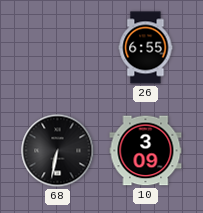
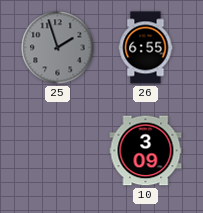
25: none -> 1:57
68: 6:32 -> none
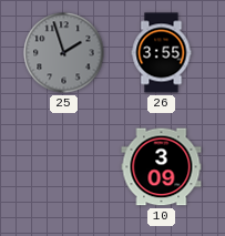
26: 6:55 -> 3:55
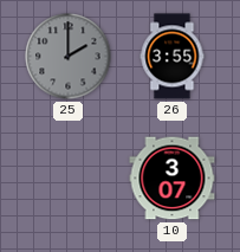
25: 1:57 -> 2:00
10: 3:09 -> 3:07
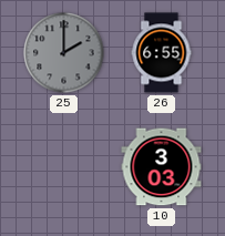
26: 3:55 -> 6:55
10: 3:07 -> 3:03
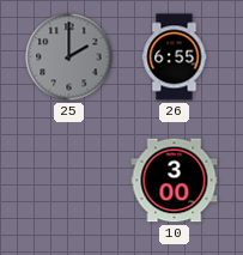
10: 3:03 -> 3:00
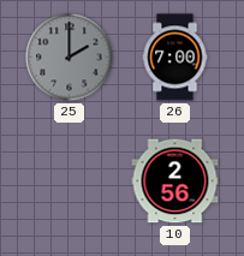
26: 6:55 -> 7:00
10: 3:00 -> 2:56
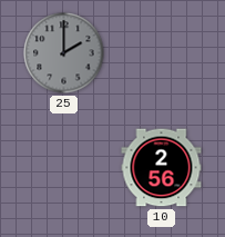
26: 7:00 -> none
